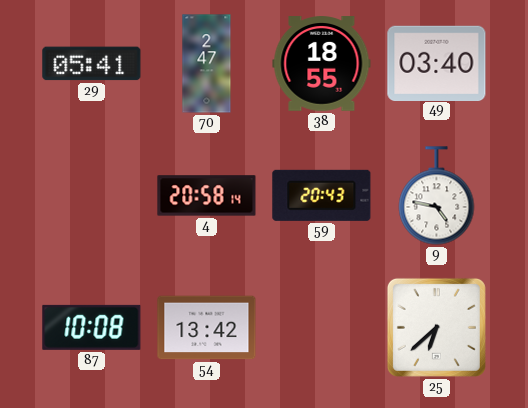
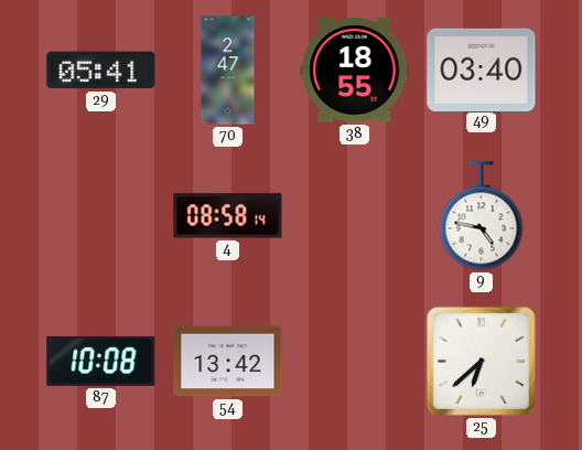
4: 20:58 -> 08:58
59: 20:43 -> none
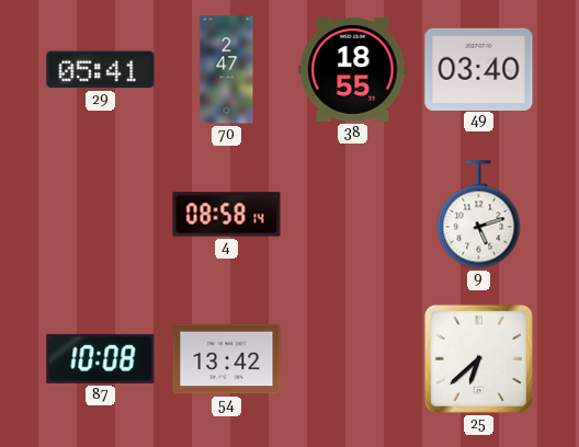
9: 4:47 -> 5:12
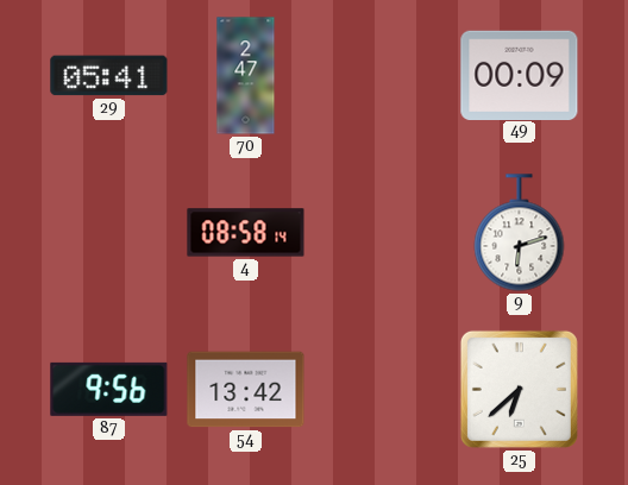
38: 18:55 -> none
49: 03:40 -> 00:09
9: 5:12 -> 6:12
87: 10:08 -> 9:56
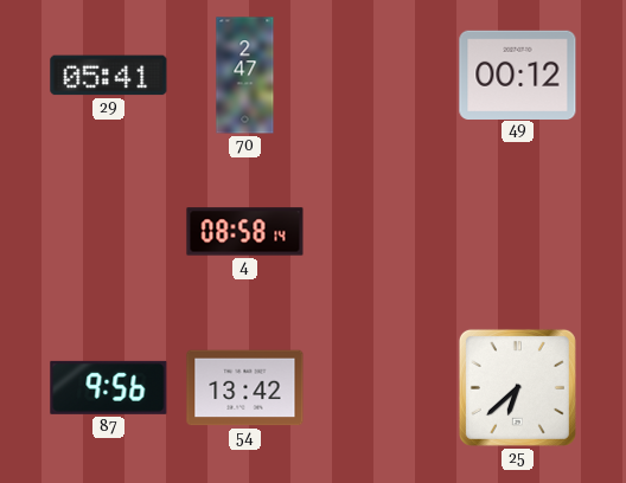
49: 00:09 -> 00:12
9: 6:12 -> none
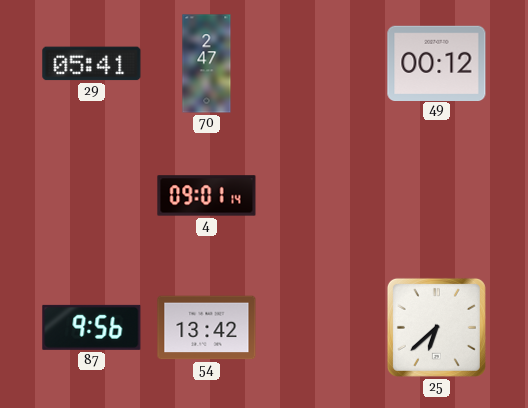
4: 08:58 -> 09:01
